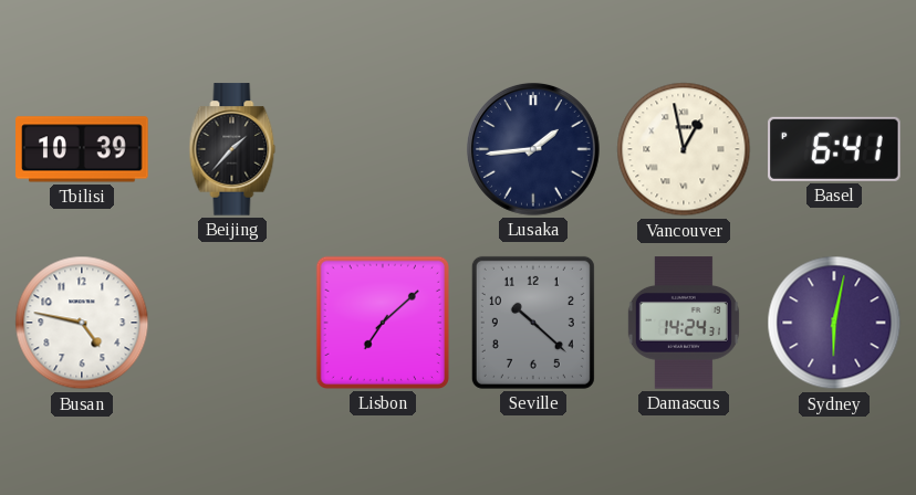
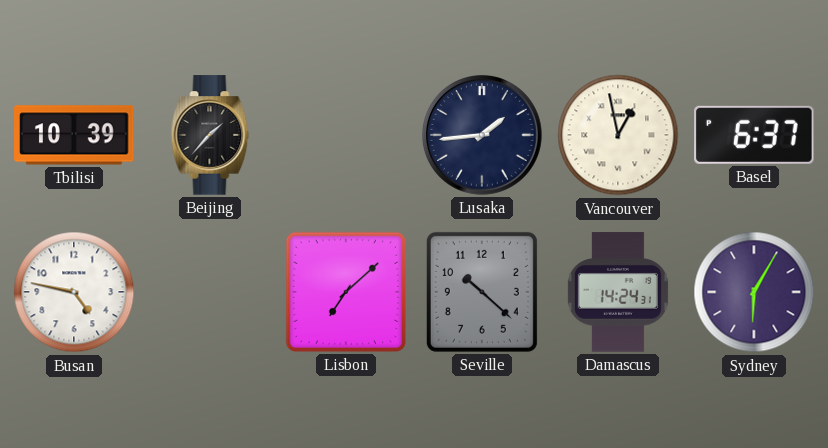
Basel: 6:41 -> 6:37
Sydney: 6:02 -> 6:05
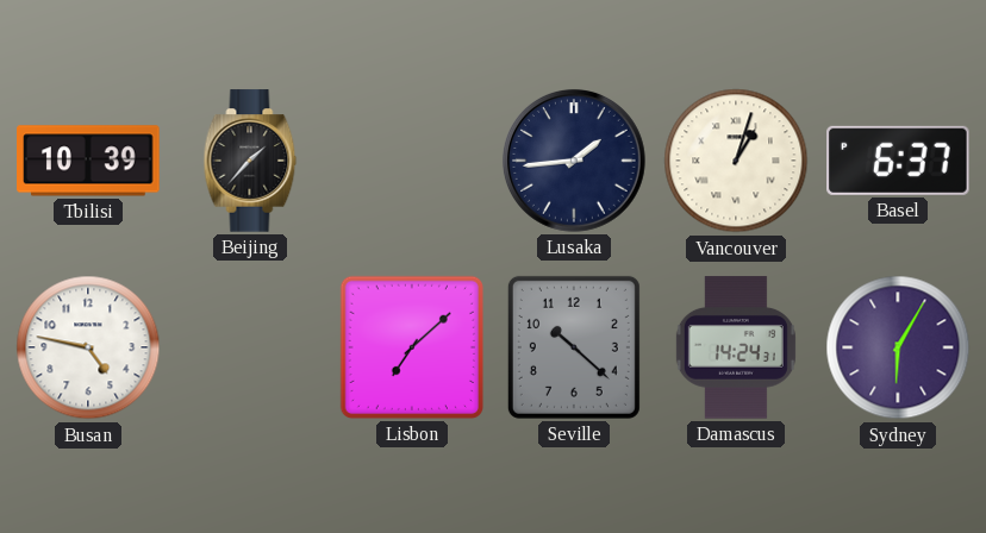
Vancouver: 12:58 -> 1:03
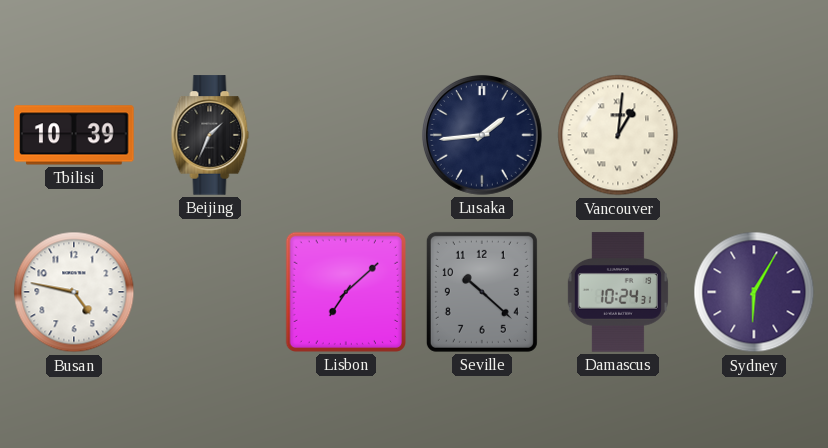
Beijing: 1:37 -> 1:34
Vancouver: 1:03 -> 1:01
Basel: 6:37 -> none
Damascus: 14:24 -> 10:24
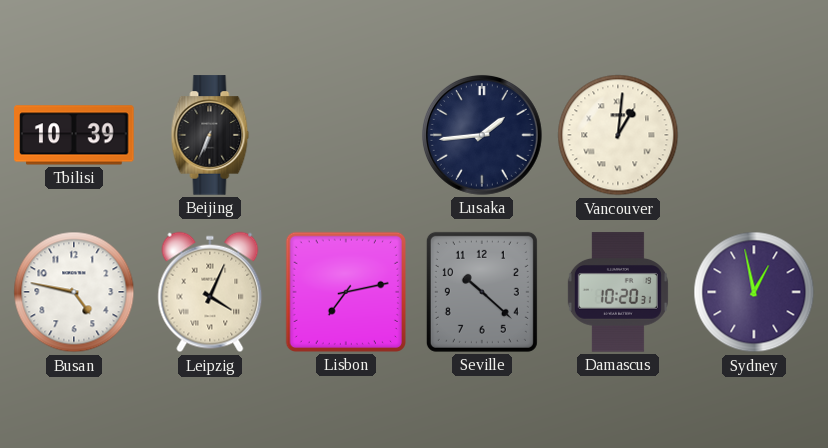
Beijing: 1:34 -> 6:34
Leipzig: none -> 4:04
Lisbon: 7:08 -> 7:13
Damascus: 10:24 -> 10:20
Sydney: 6:05 -> 12:58
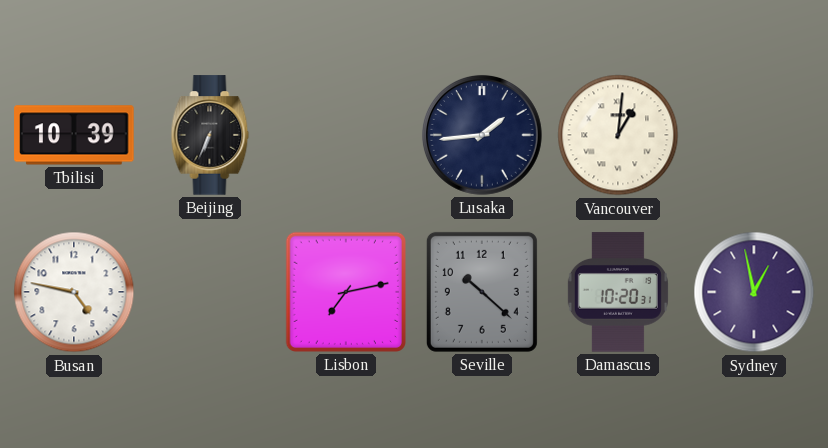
Leipzig: 4:04 -> none
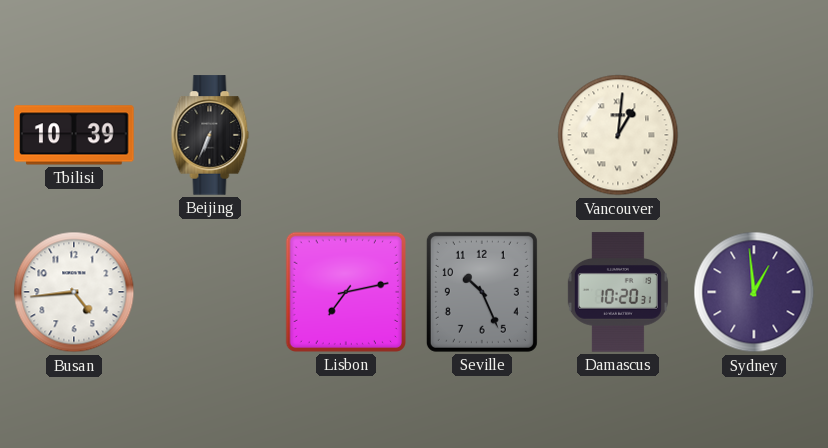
Lusaka: 1:44 -> none
Busan: 4:47 -> 4:44
Seville: 10:22 -> 10:26
Sydney: 12:58 -> 12:59
